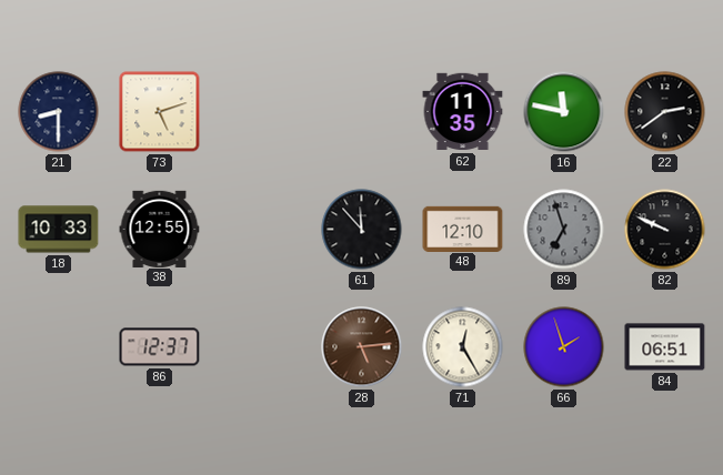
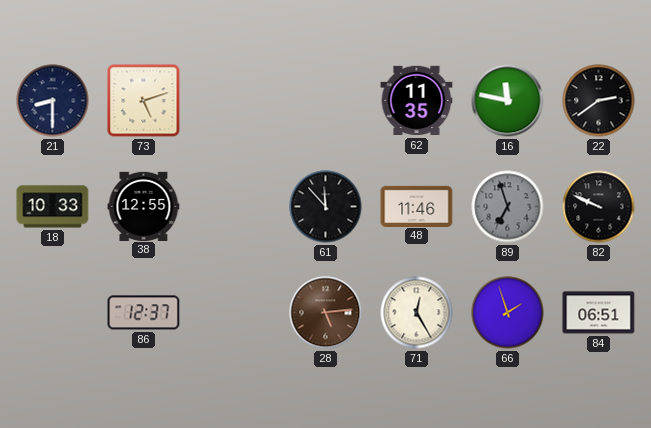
48: 12:10 -> 11:46
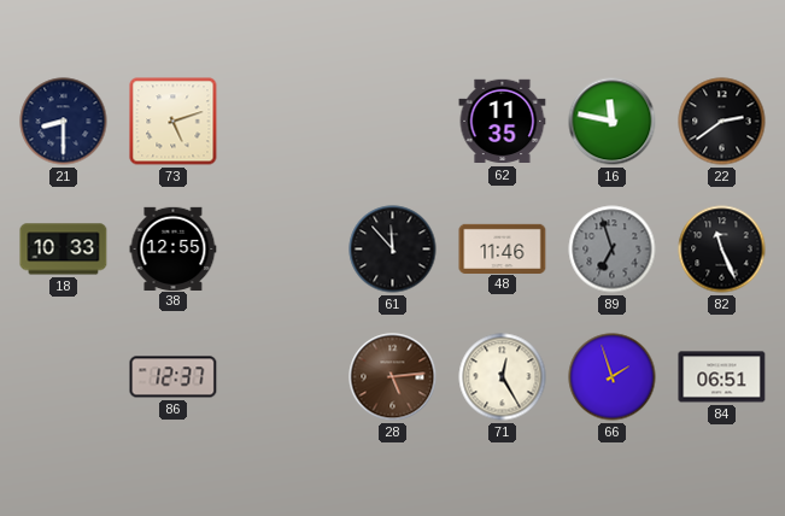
82: 9:49 -> 11:26
